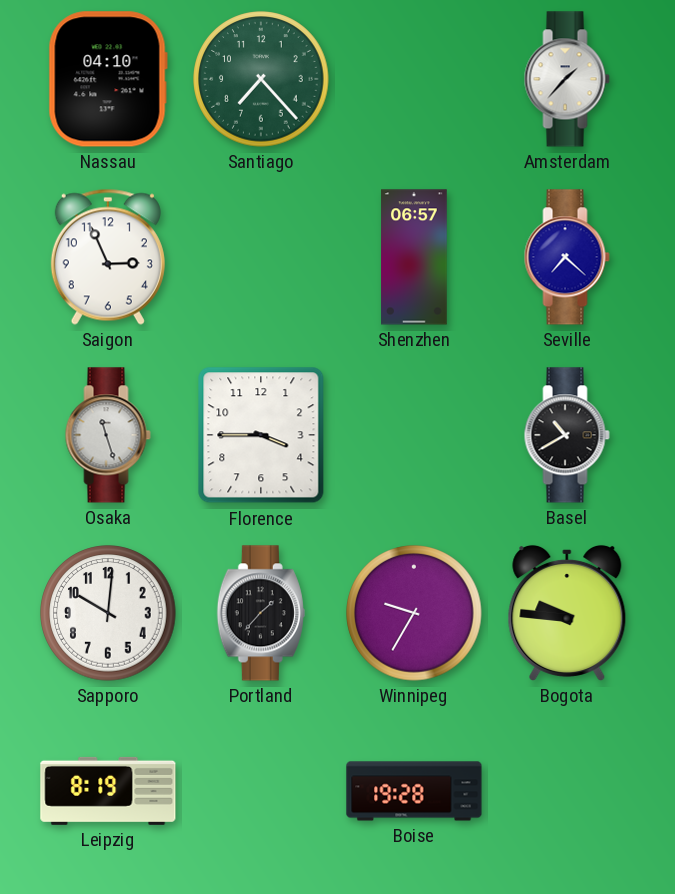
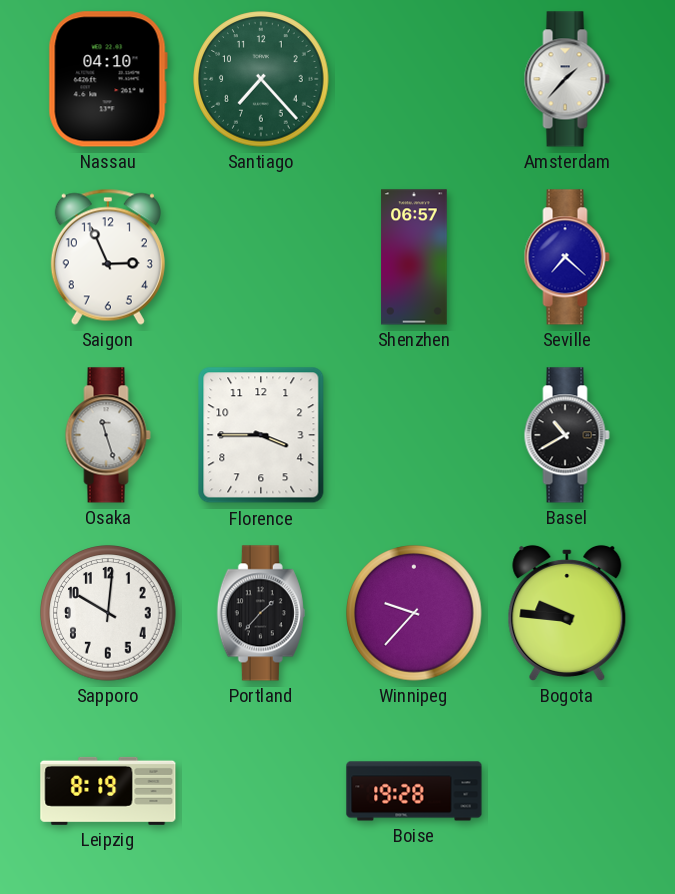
Winnipeg: 9:35 -> 9:37
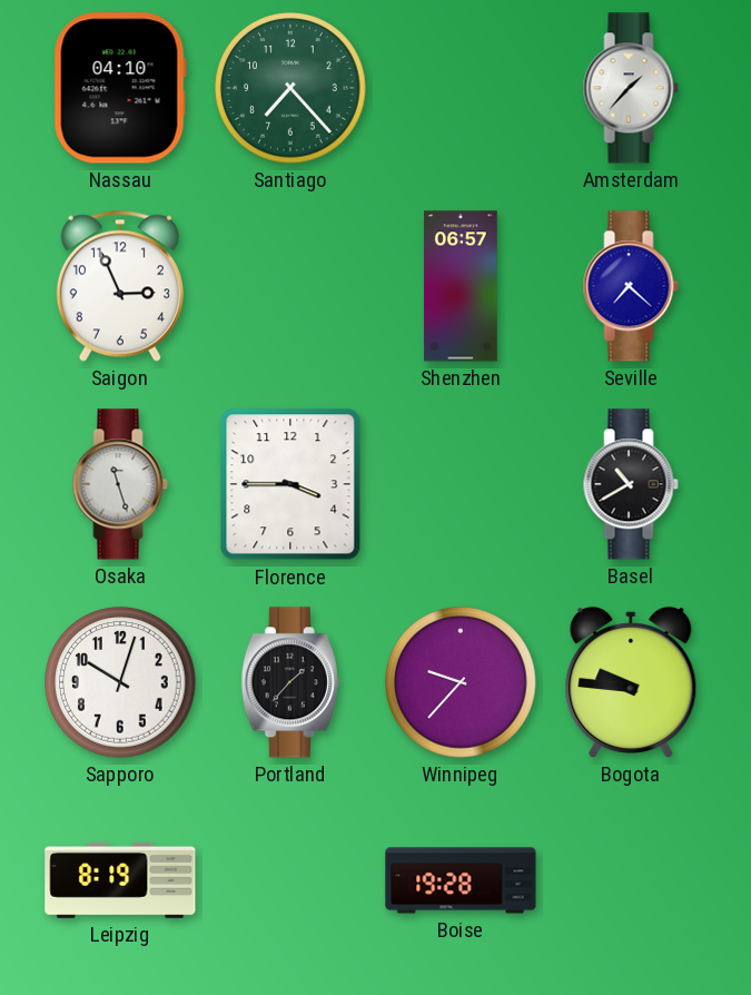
Sapporo: 10:01 -> 10:03
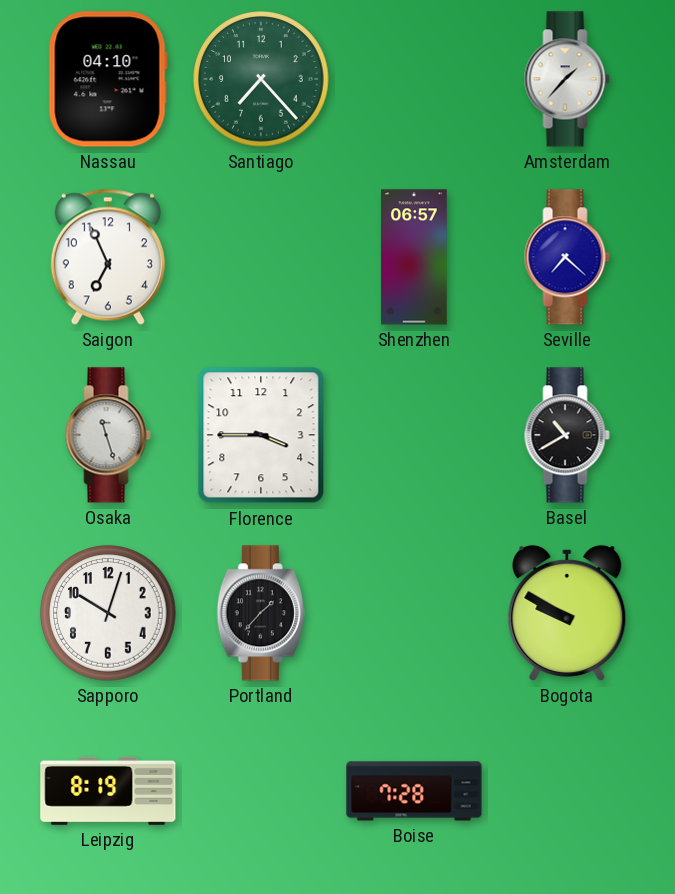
Saigon: 2:56 -> 6:56
Winnipeg: 9:37 -> none
Bogota: 9:46 -> 9:50
Boise: 19:28 -> 7:28
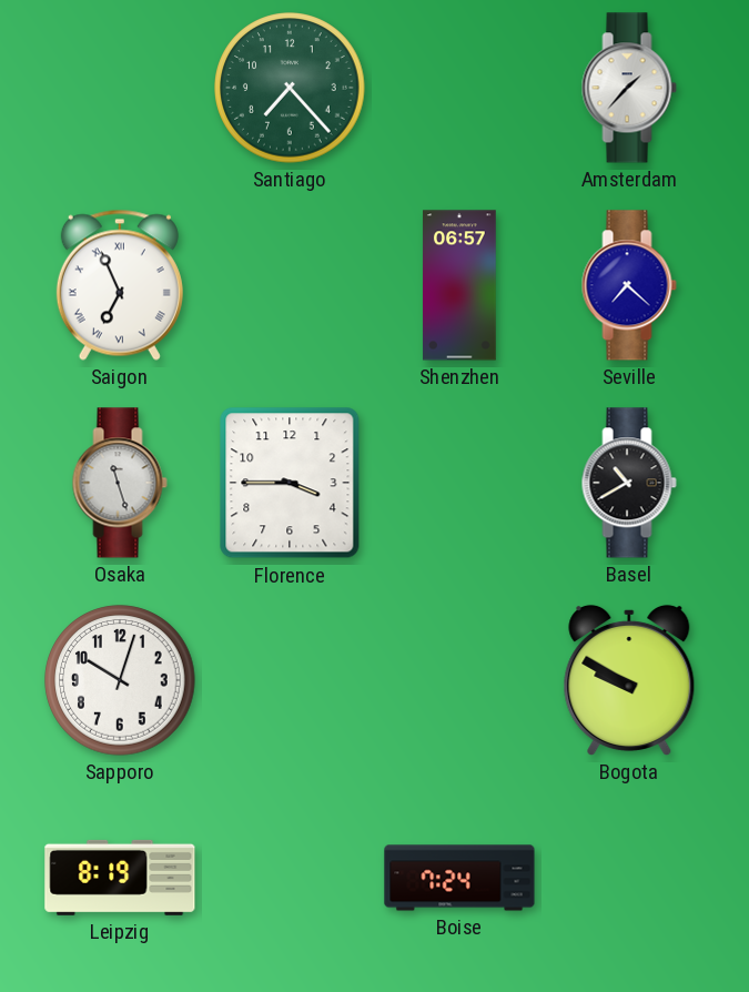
Nassau: 04:10 -> none
Saigon numerals: Arabic -> Roman
Portland: 1:37 -> none
Boise: 7:28 -> 7:24
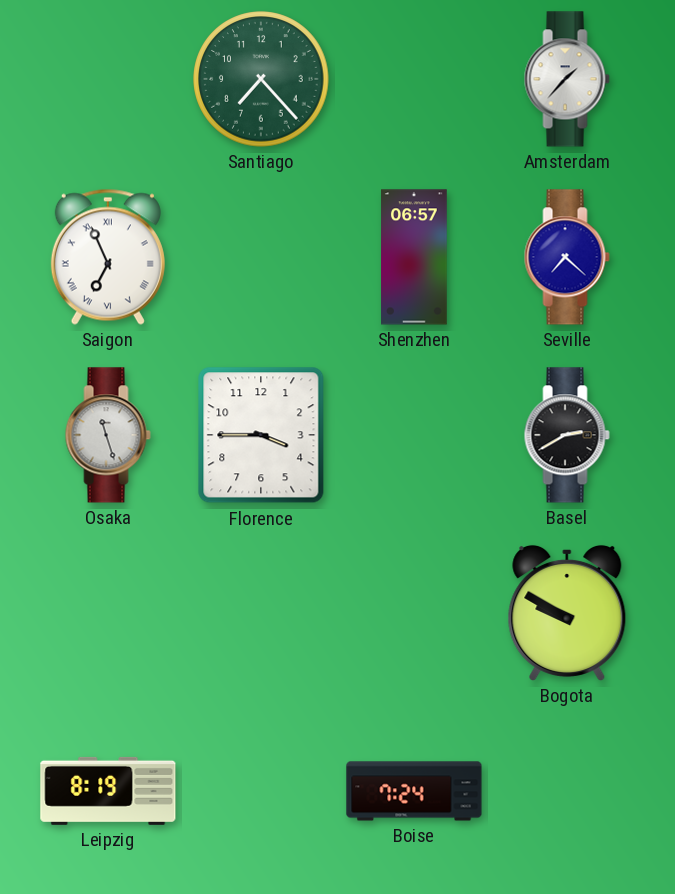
Basel: 10:40 -> 2:40
Sapporo: 10:03 -> none
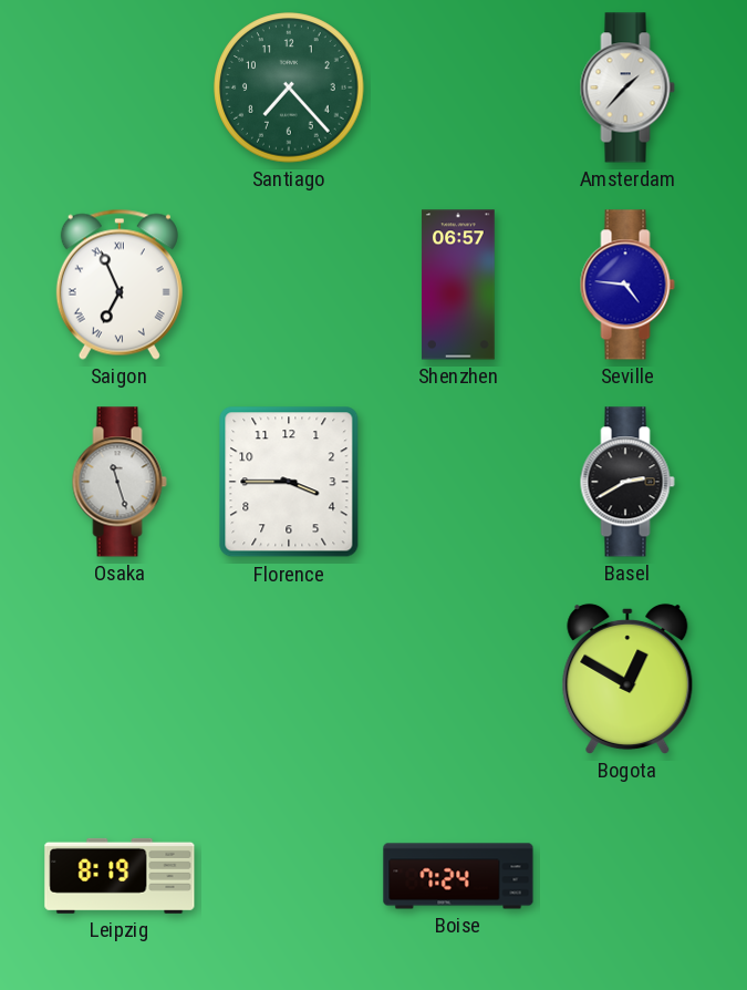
Seville: 7:22 -> 4:46
Bogota: 9:50 -> 12:50
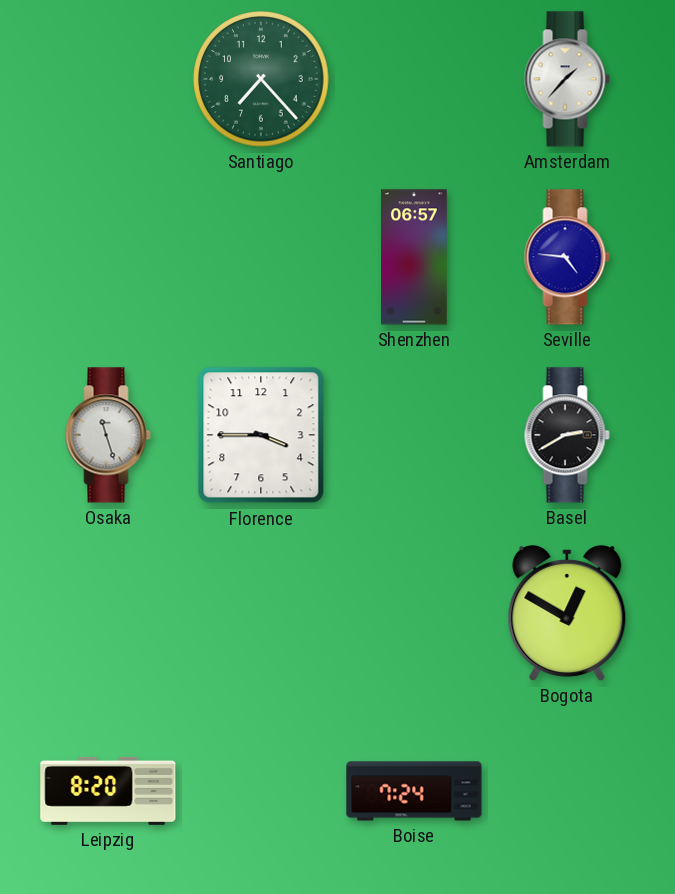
Saigon: 6:56 -> none
Leipzig: 8:19 -> 8:20
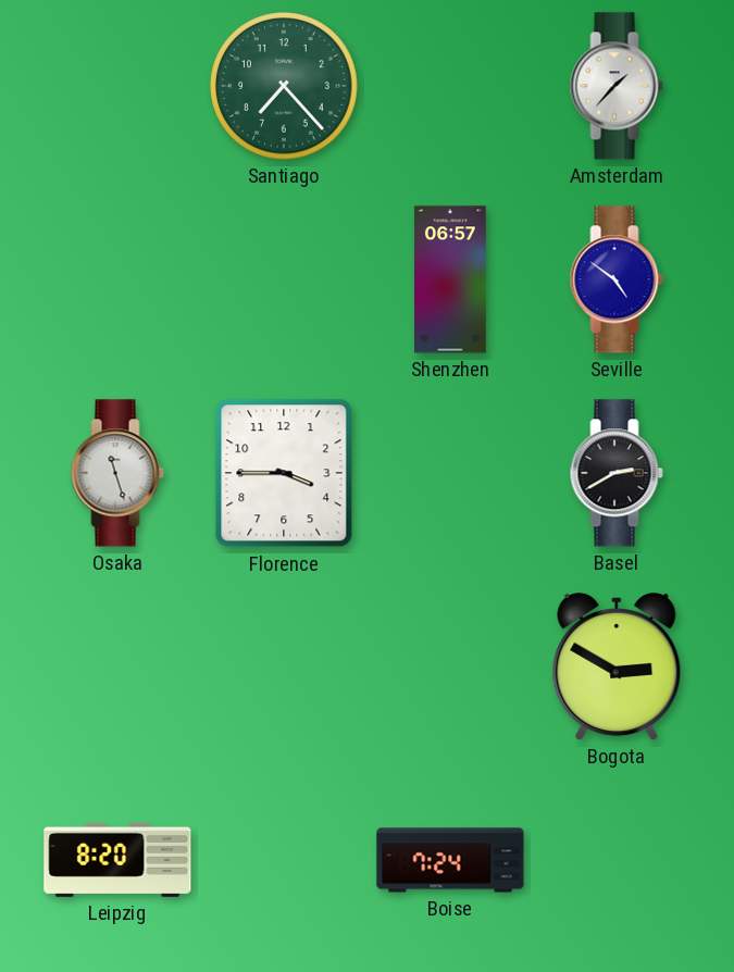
Seville: 4:46 -> 4:51
Bogota: 12:50 -> 2:50
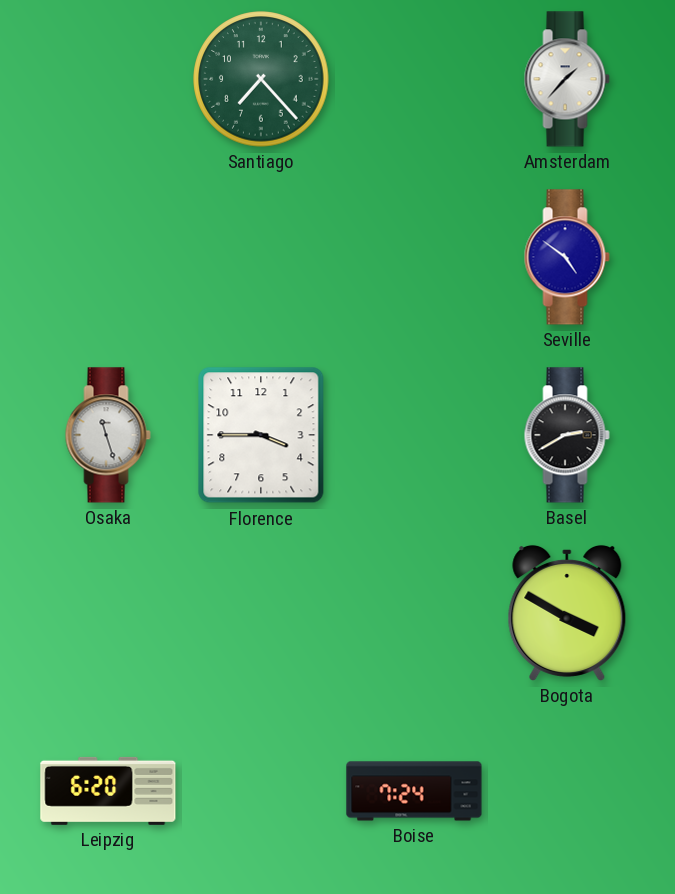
Shenzhen: 06:57 -> none
Bogota: 2:50 -> 3:50
Leipzig: 8:20 -> 6:20
